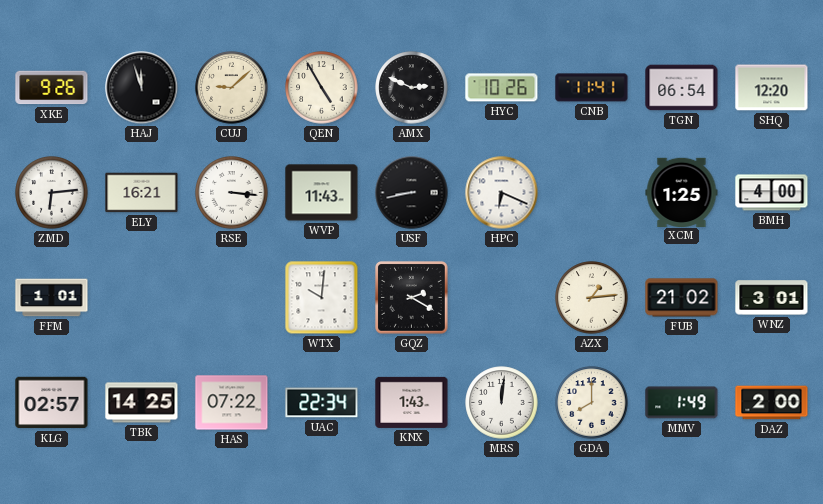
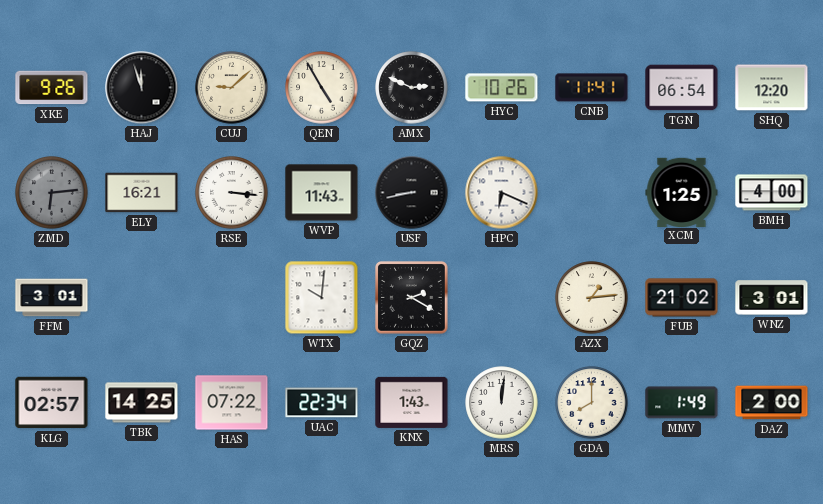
ZMD dial: white -> grey
FFM: 1:01 -> 3:01
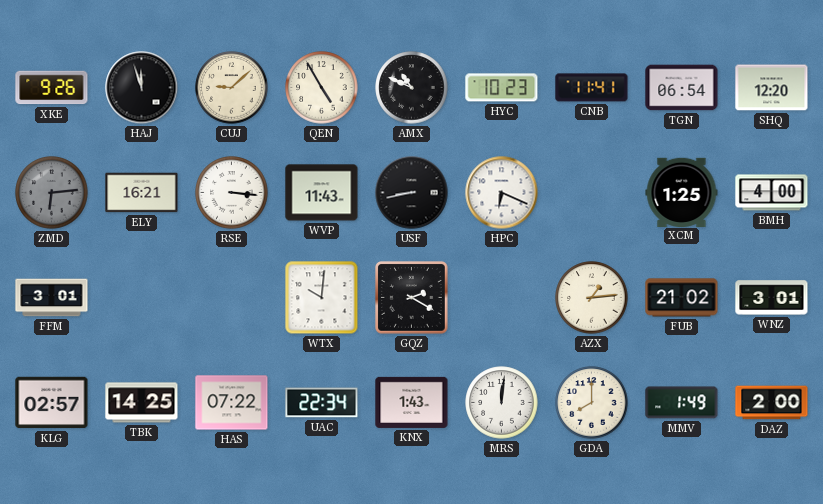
AMX: 2:49 -> 10:49
HYC: 10:26 -> 10:23
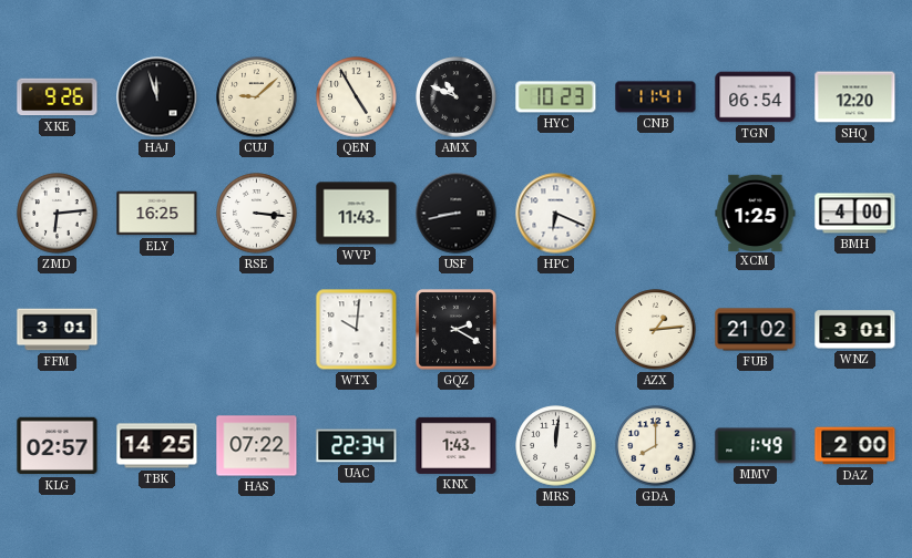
ZMD dial: grey -> white
ELY: 16:21 -> 16:25
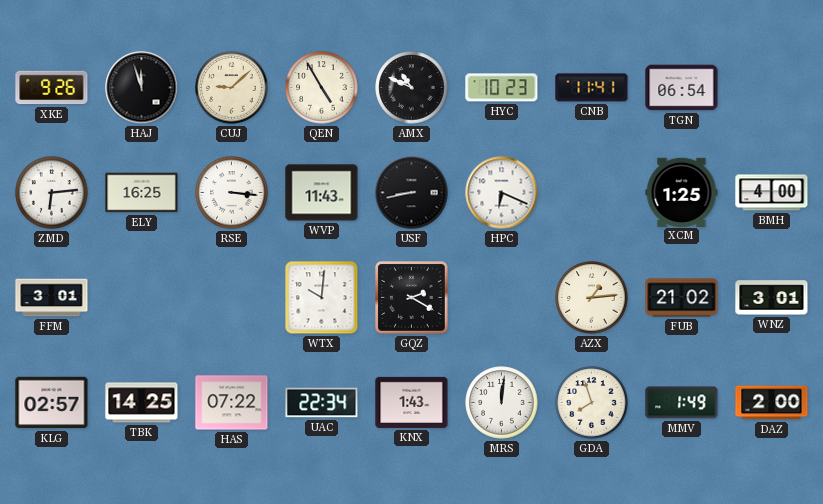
SHQ: 12:20 -> none
GDA: 8:00 -> 7:57
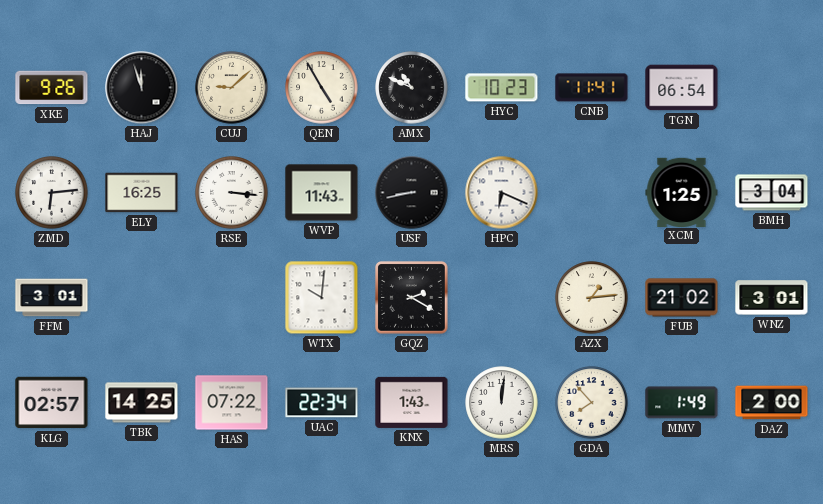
BMH: 4:00 -> 3:04
GDA: 7:57 -> 7:53
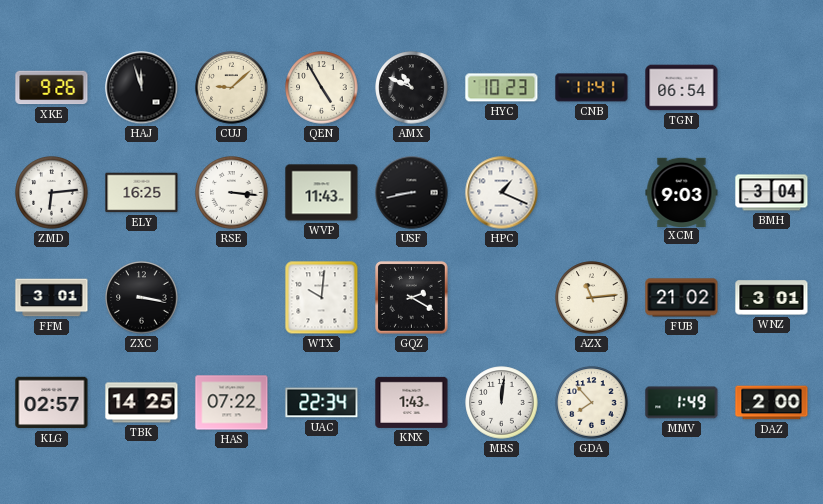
HPC: 6:19 -> 1:19
XCM: 1:25 -> 9:03
ZXC: none -> 3:17
AZX: 1:14 -> 11:14
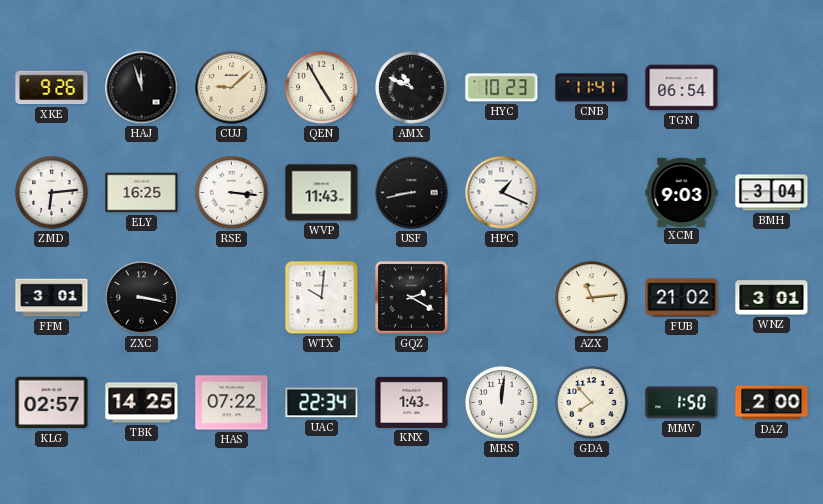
MMV: 1:49 -> 1:50
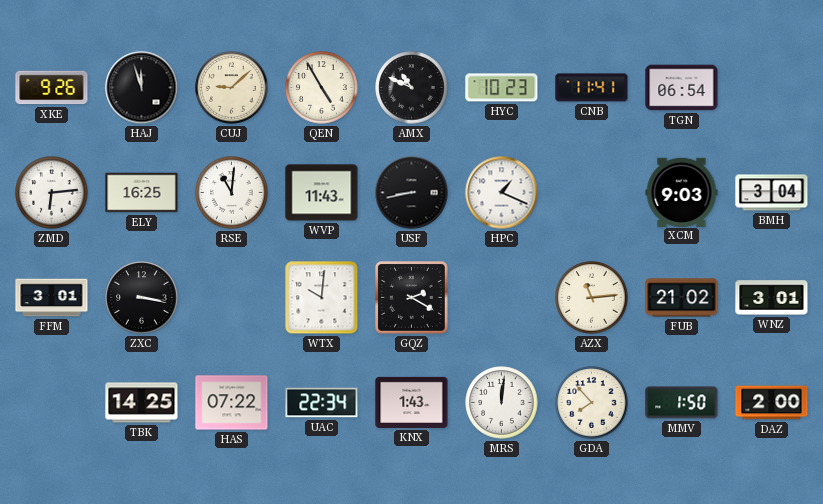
RSE: 3:16 -> 11:01
KLG: 02:57 -> none
